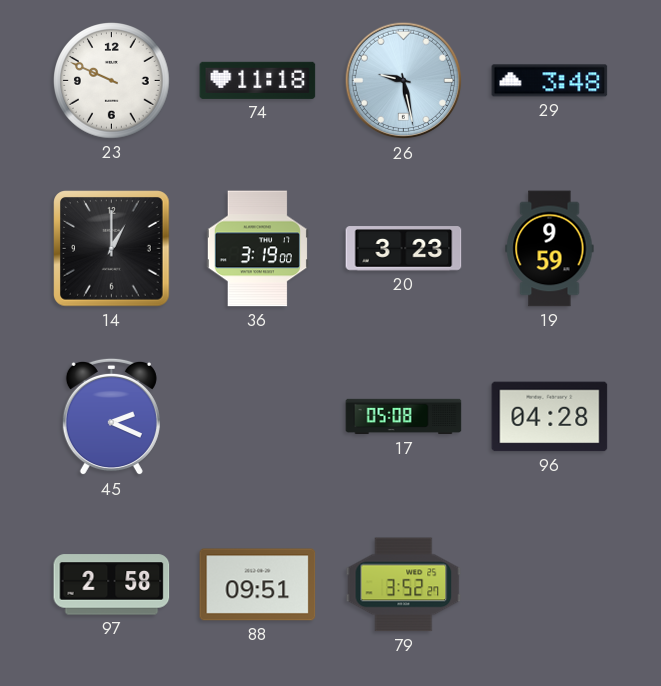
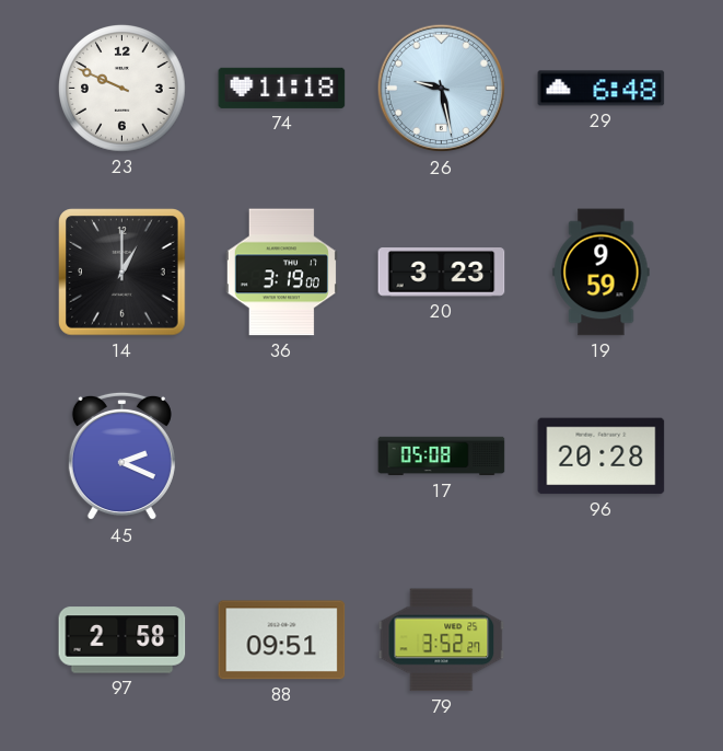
29: 3:48 -> 6:48
96: 04:28 -> 20:28
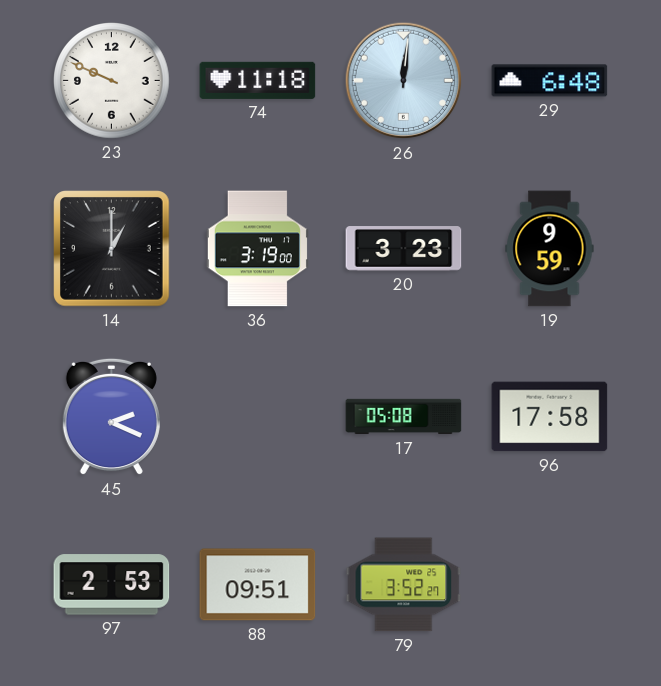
26: 9:28 -> 12:01
96: 20:28 -> 17:58
97: 2:58 -> 2:53
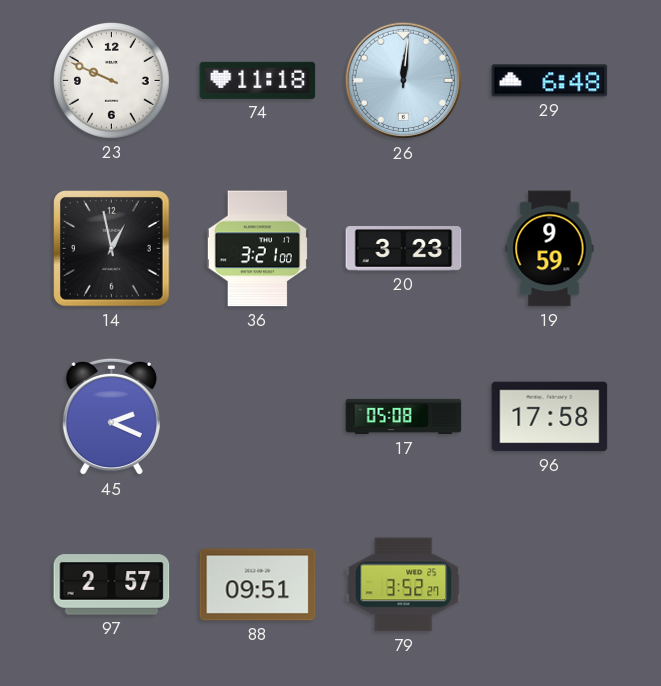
14: 1:00 -> 12:58
36: 3:19 -> 3:21
97: 2:53 -> 2:57
